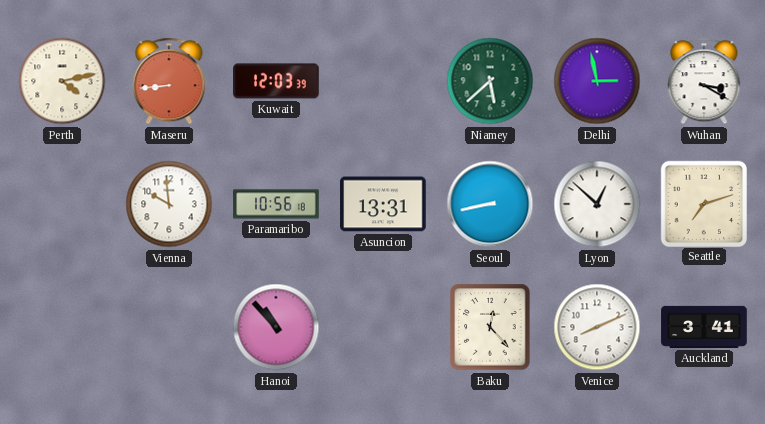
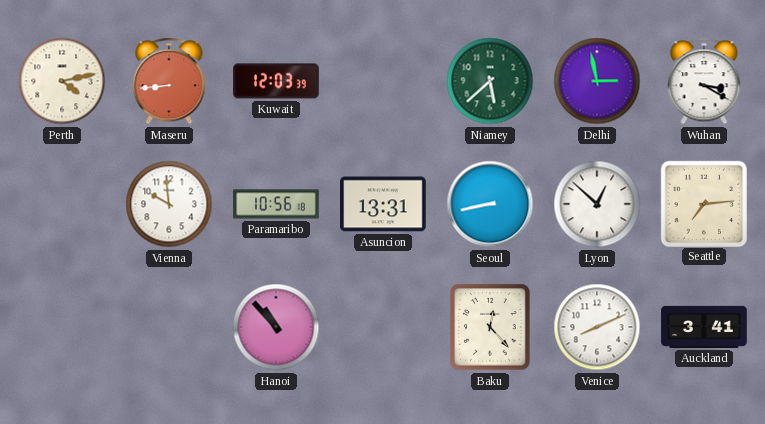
Seattle: 7:12 -> 7:14
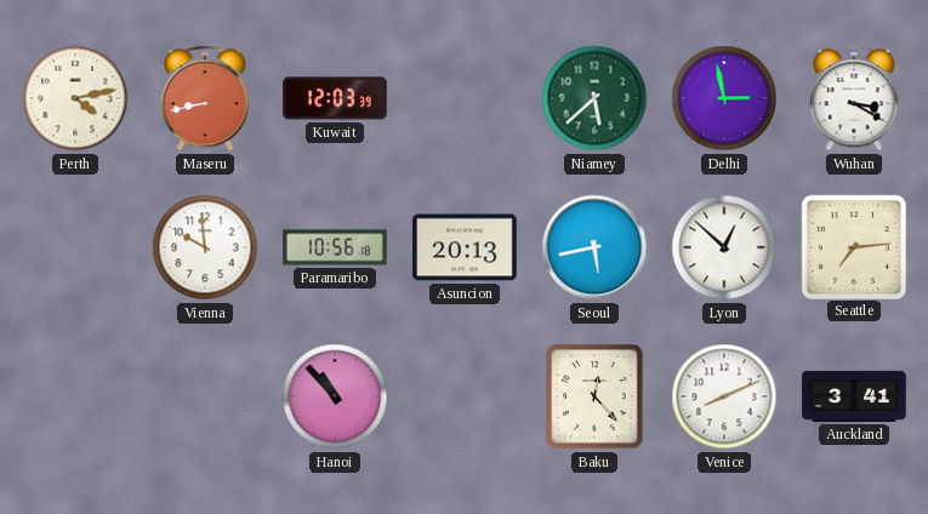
Maseru: 8:44 -> 8:43
Asuncion: 13:31 -> 20:13
Seoul: 8:43 -> 5:43
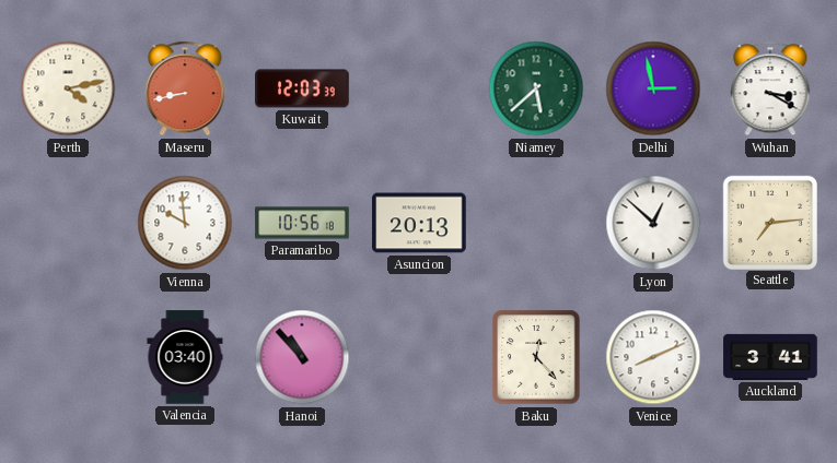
Seoul: 5:43 -> none
Valencia: none -> 03:40
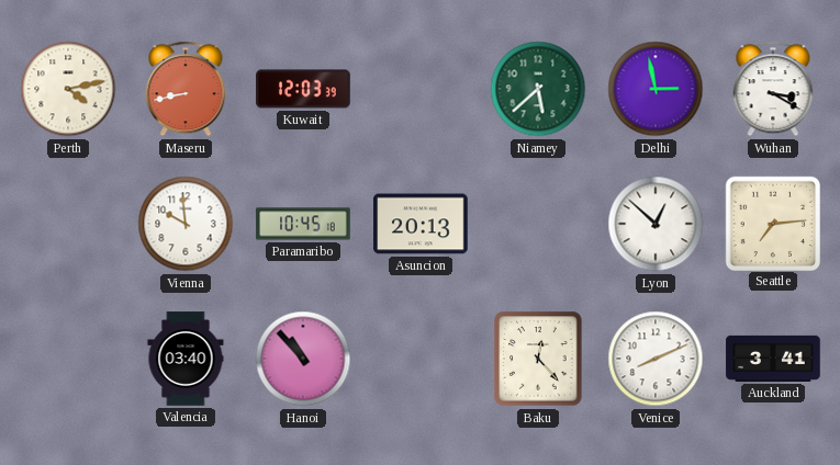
Paramaribo: 10:56 -> 10:45
